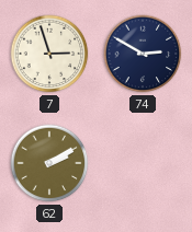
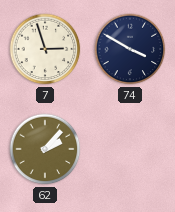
74: 2:50 -> 3:50
62: 2:10 -> 2:07
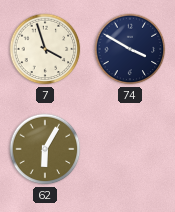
7: 2:57 -> 3:57
62: 2:07 -> 6:05
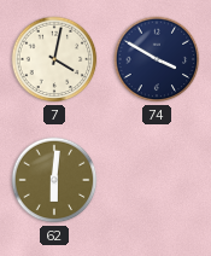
7: 3:57 -> 4:02
62: 6:05 -> 6:01
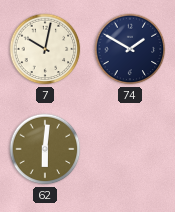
7: 4:02 -> 10:02
74: 3:50 -> 1:50
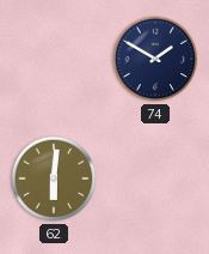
7: 10:02 -> none
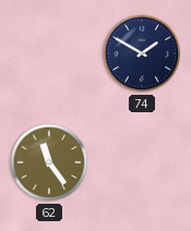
62: 6:01 -> 11:24
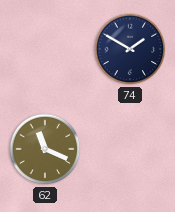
62: 11:24 -> 11:19
